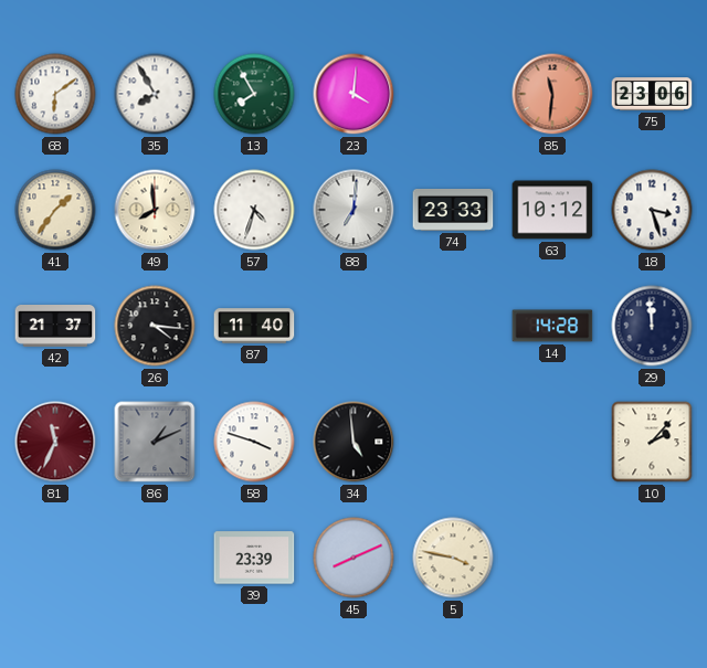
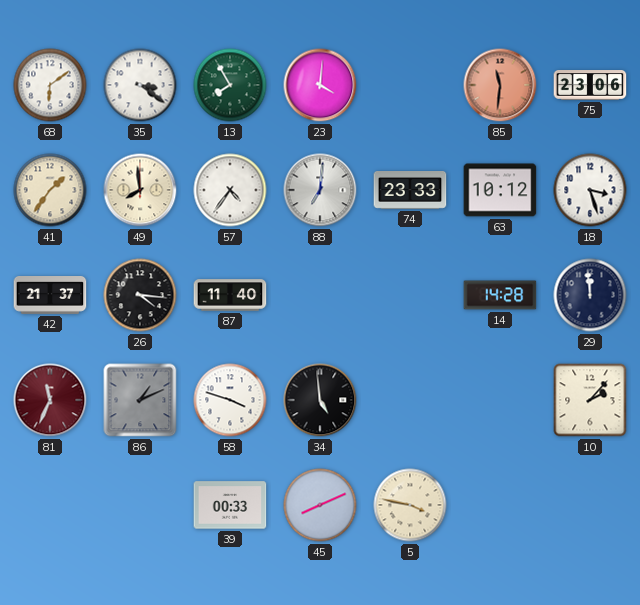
35: 7:55 -> 3:21
57: 4:33 -> 4:36
39: 23:39 -> 00:33
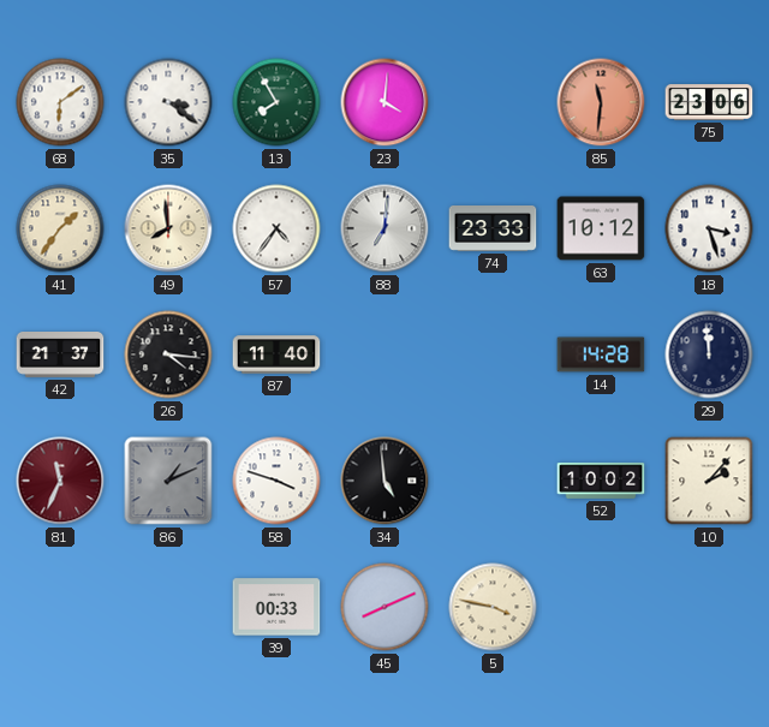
52: none -> 10:02
